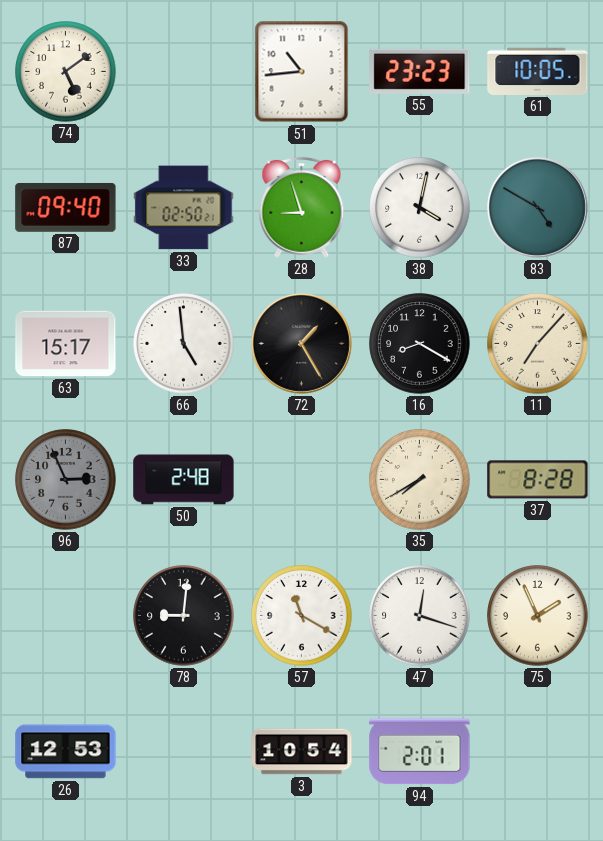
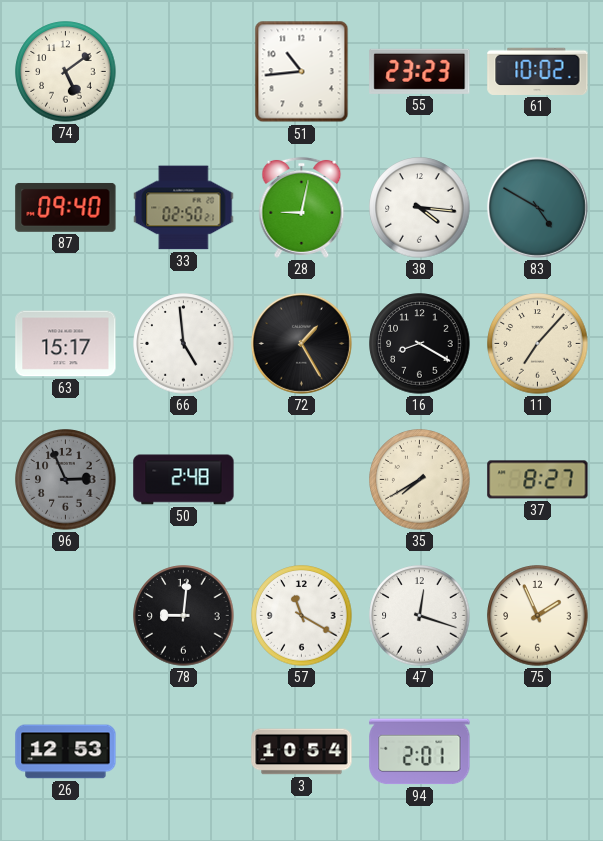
61: 10:05 -> 10:02
28: 8:57 -> 9:02
38: 4:02 -> 4:16
37: 8:28 -> 8:27
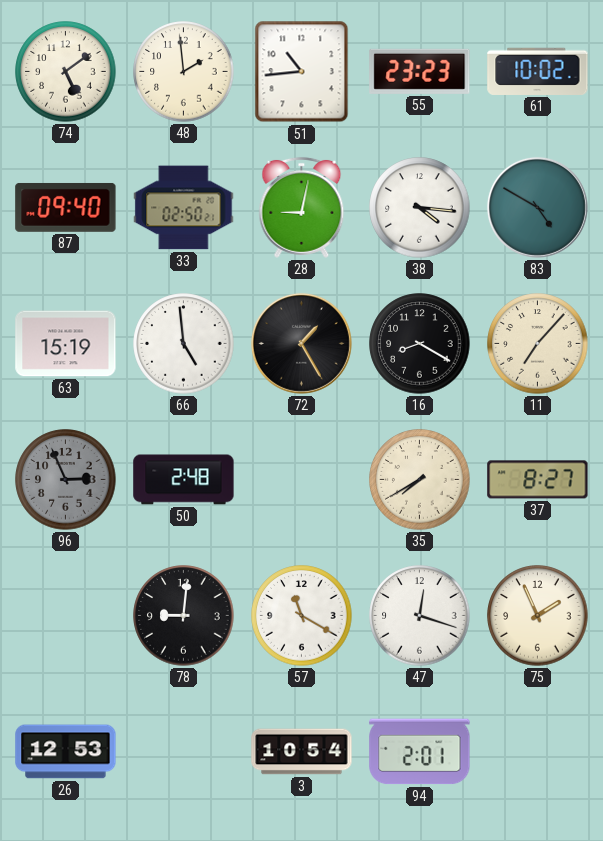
48: none -> 1:59
63: 15:17 -> 15:19
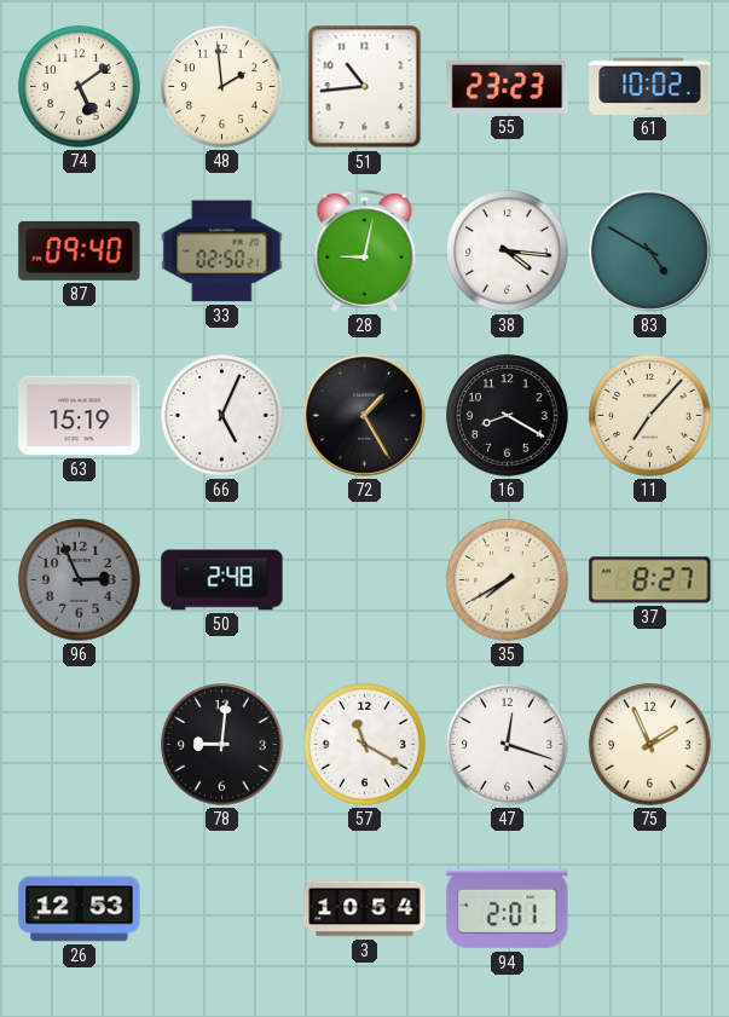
66: 4:59 -> 5:04
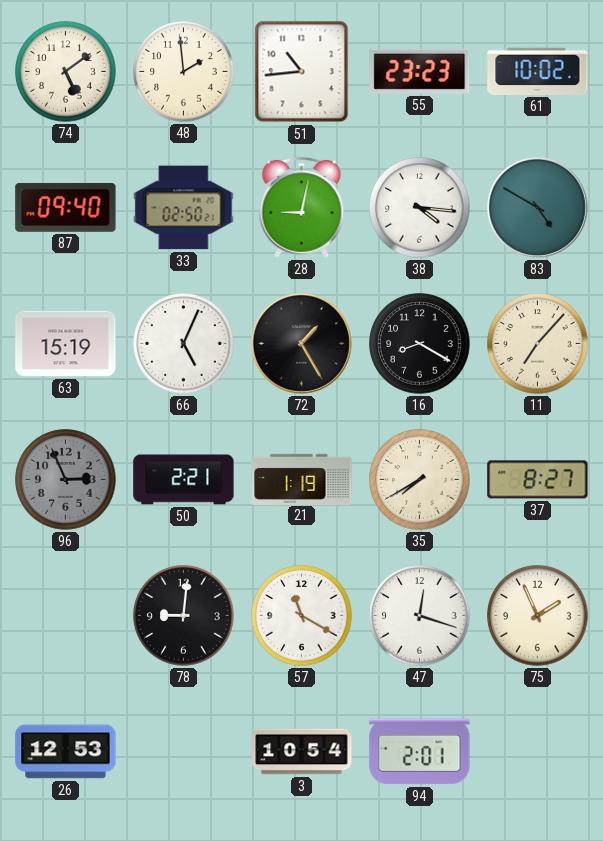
50: 2:48 -> 2:21
21: none -> 1:19
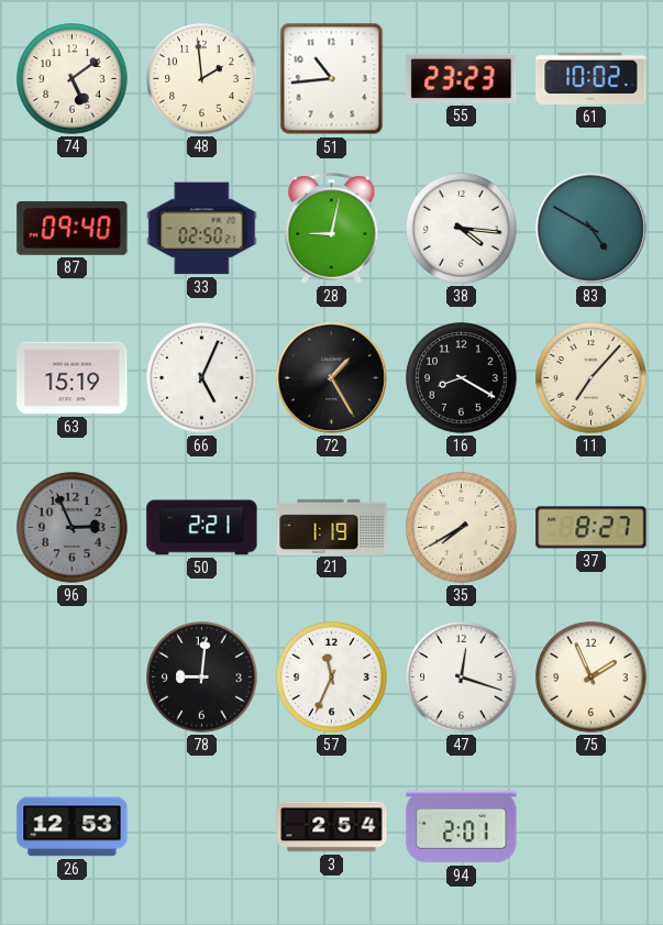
57: 11:20 -> 11:34
3: 10:54 -> 2:54
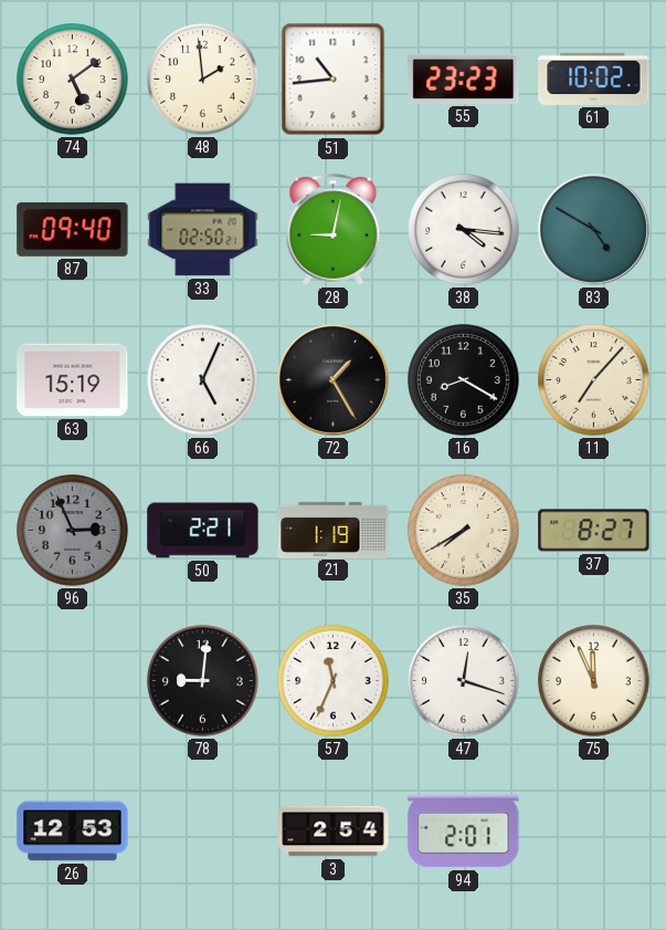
75: 1:56 -> 11:56
